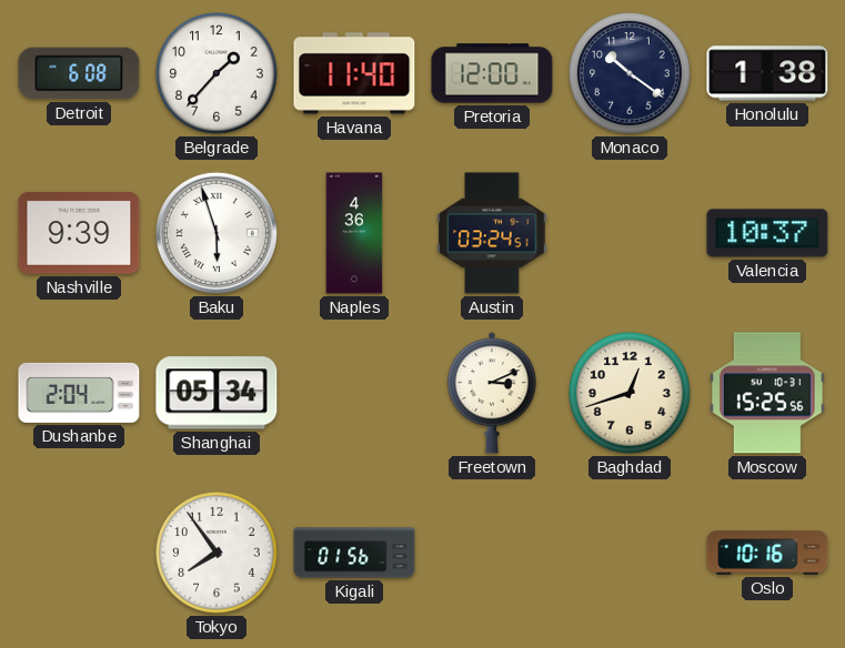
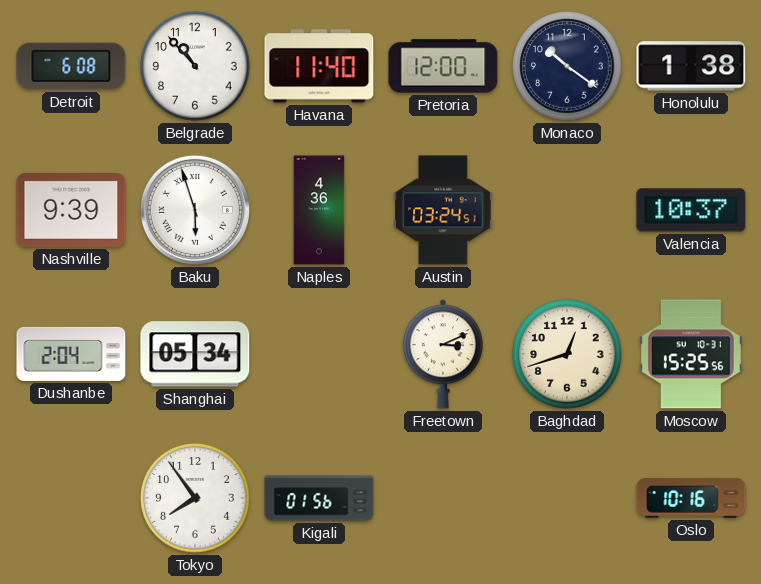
Belgrade: 1:37 -> 10:53
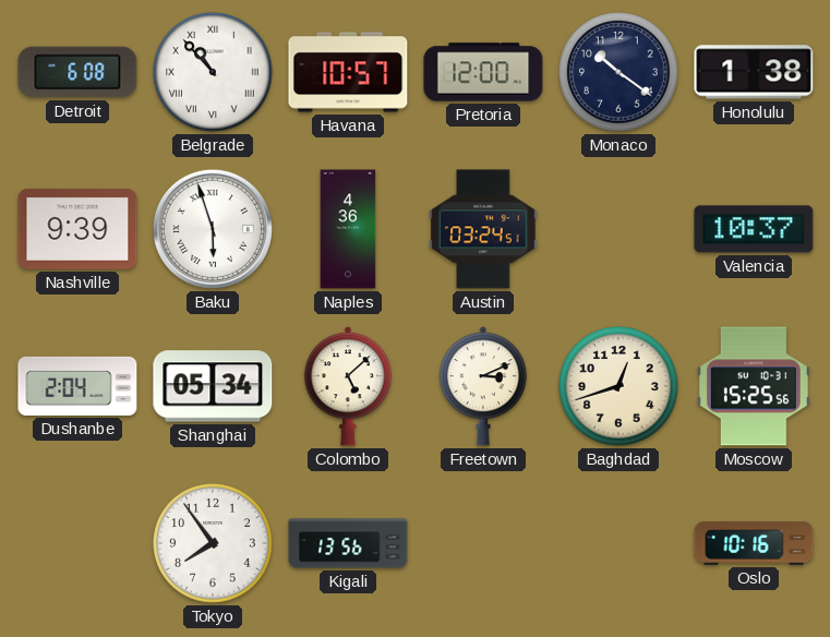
Belgrade numerals: Arabic -> Roman
Havana: 11:40 -> 10:57
Colombo: none -> 5:08
Kigali: 01:56 -> 13:56
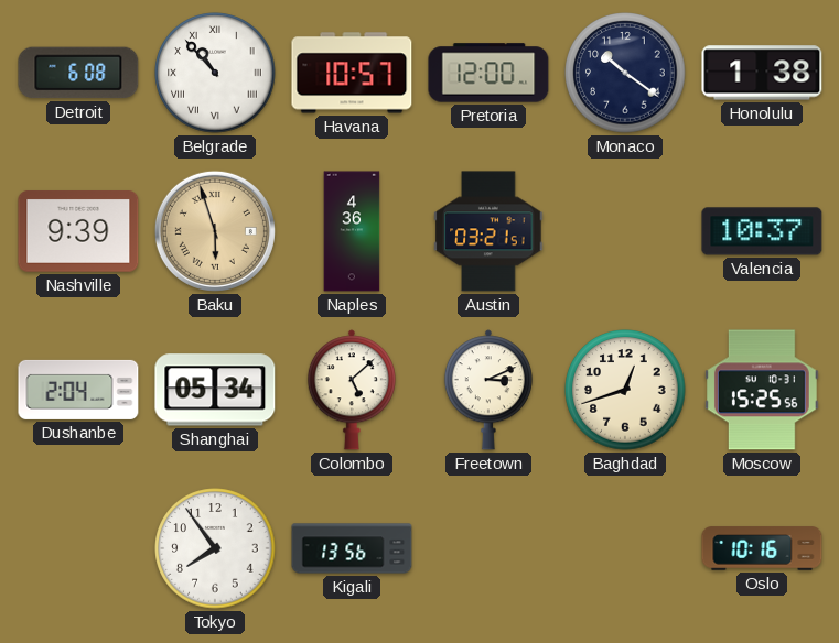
Baku dial: white -> champagne
Austin: 03:24 -> 03:21
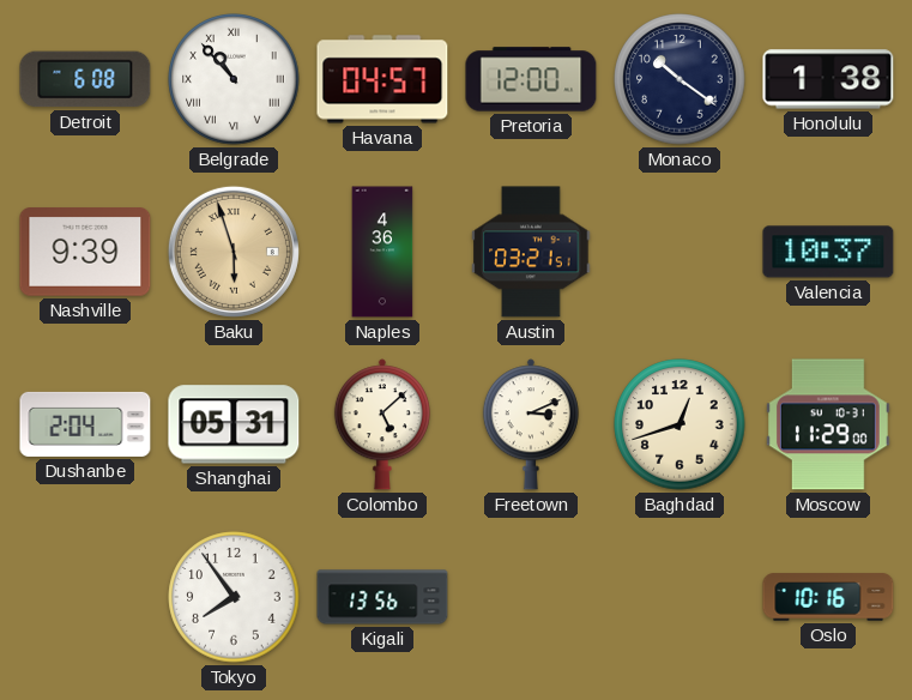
Havana: 10:57 -> 04:57
Shanghai: 05:34 -> 05:31
Moscow: 15:25 -> 11:29
